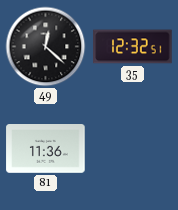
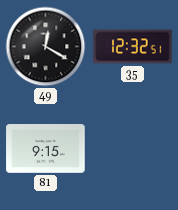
49: 12:22 -> 12:20
81: 11:36 -> 9:15
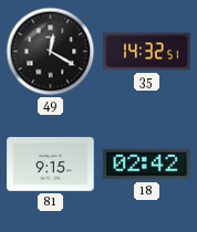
35: 12:32 -> 14:32
18: none -> 02:42
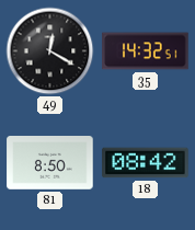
81: 9:15 -> 8:50
18: 02:42 -> 08:42
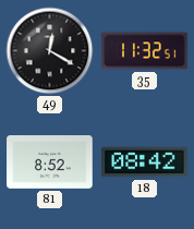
35: 14:32 -> 11:32
81: 8:50 -> 8:52
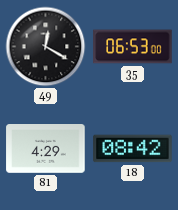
35: 11:32 -> 06:53
81: 8:52 -> 4:29
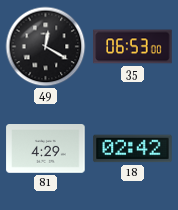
18: 08:42 -> 02:42
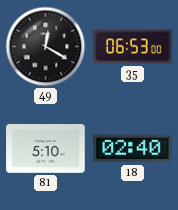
81: 4:29 -> 5:10
18: 02:42 -> 02:40
